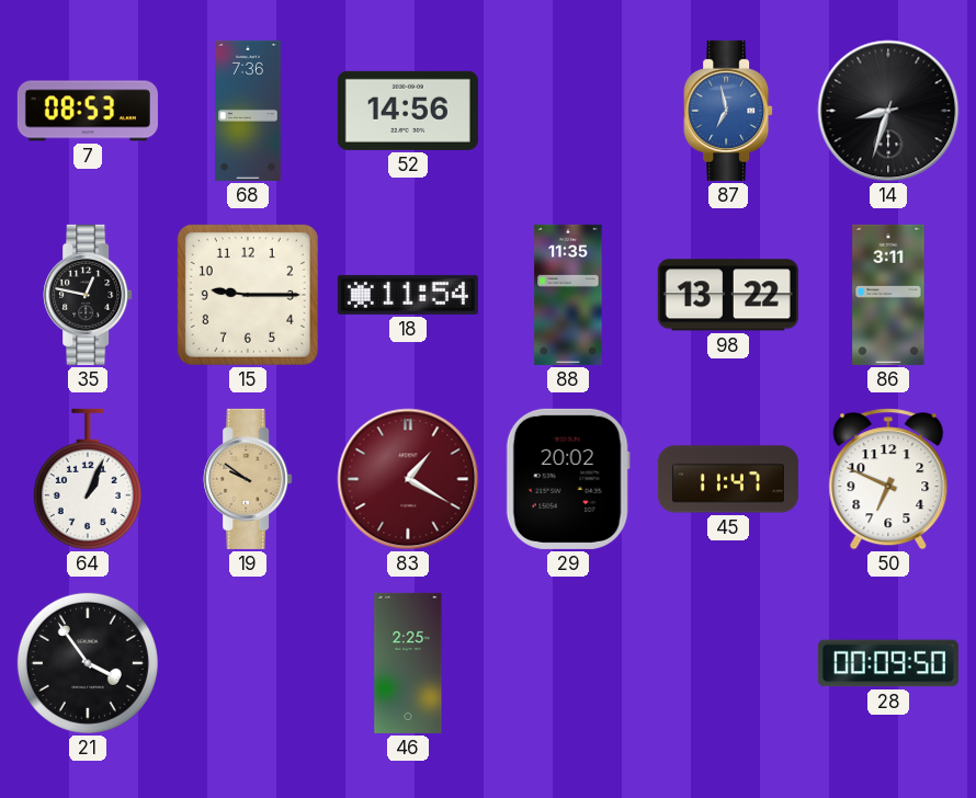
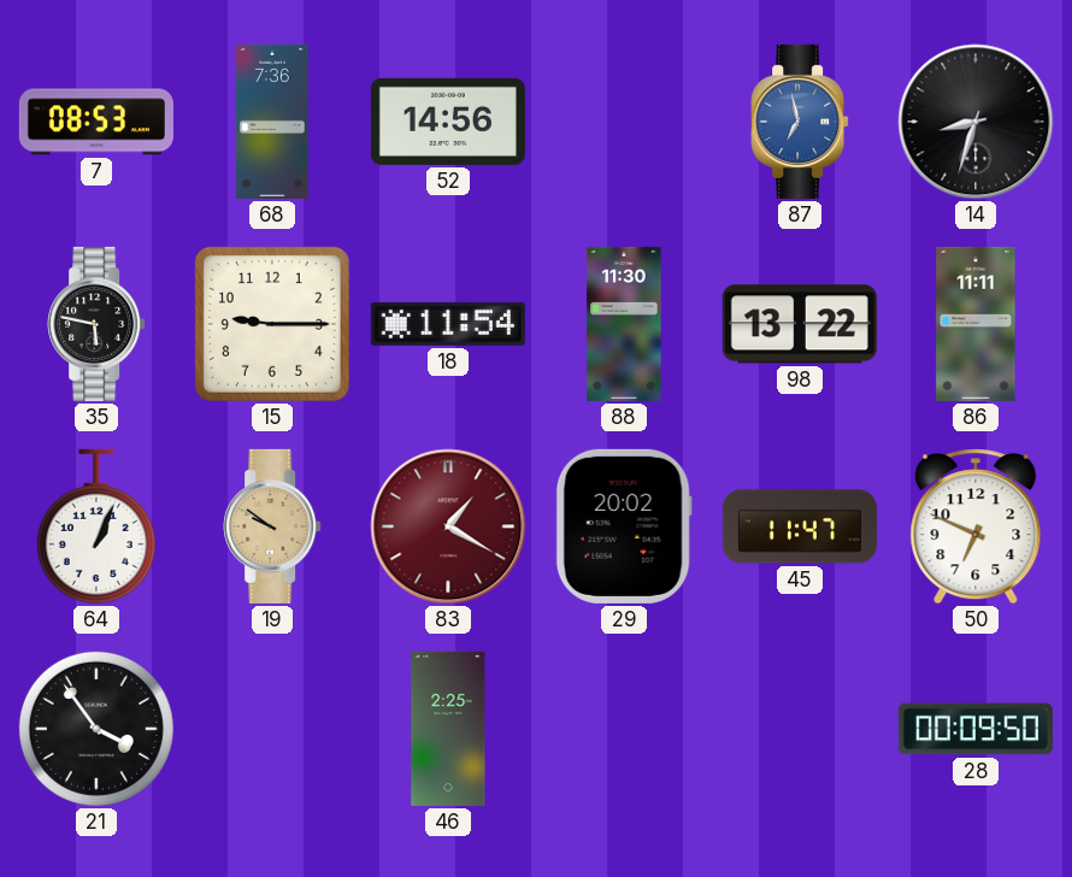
35: 12:47 -> 5:47
88: 11:35 -> 11:30
86: 3:11 -> 11:11
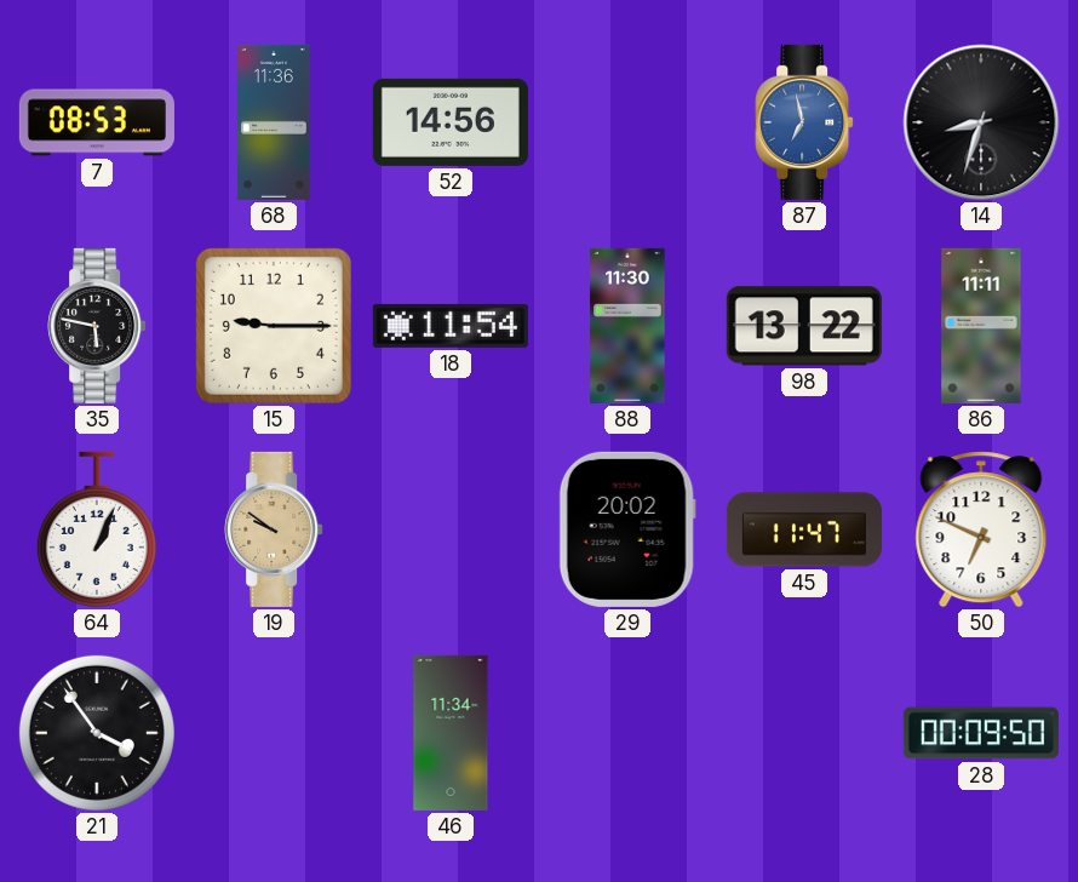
68: 7:36 -> 11:36
83: 1:20 -> none
46: 2:25 -> 11:34
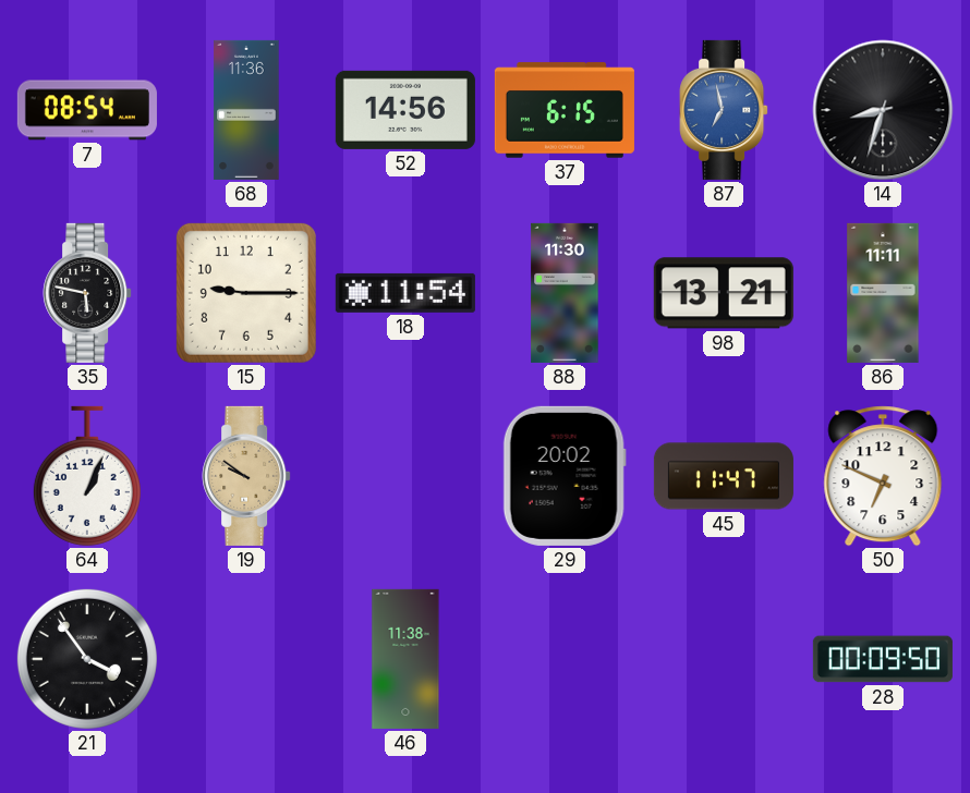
7: 08:53 -> 08:54
37: none -> 6:15
98: 13:22 -> 13:21
46: 11:34 -> 11:38
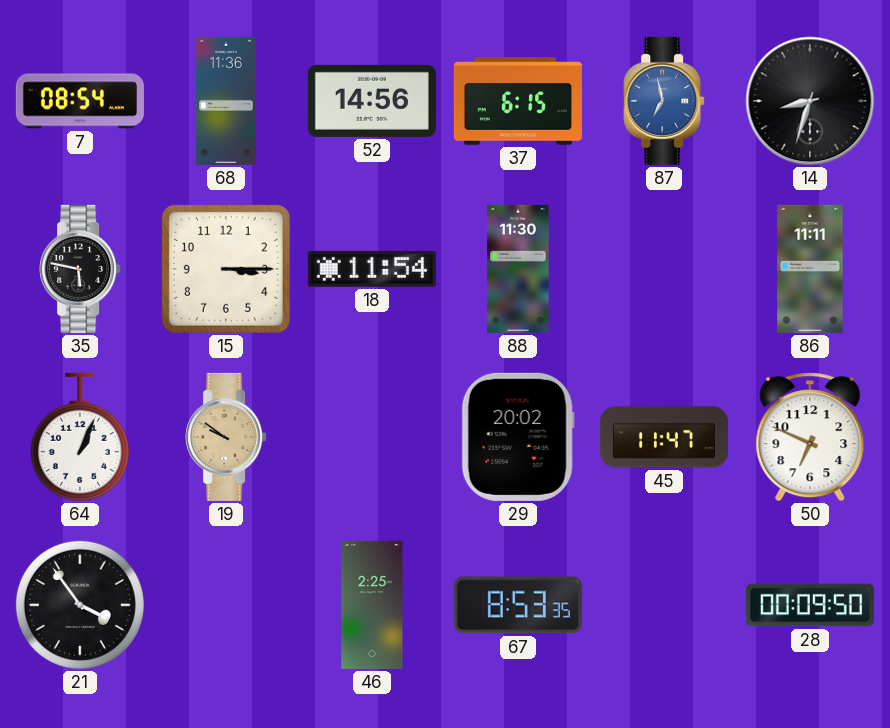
15: 9:15 -> 3:15
98: 13:21 -> none
46: 11:38 -> 2:25
67: none -> 8:53
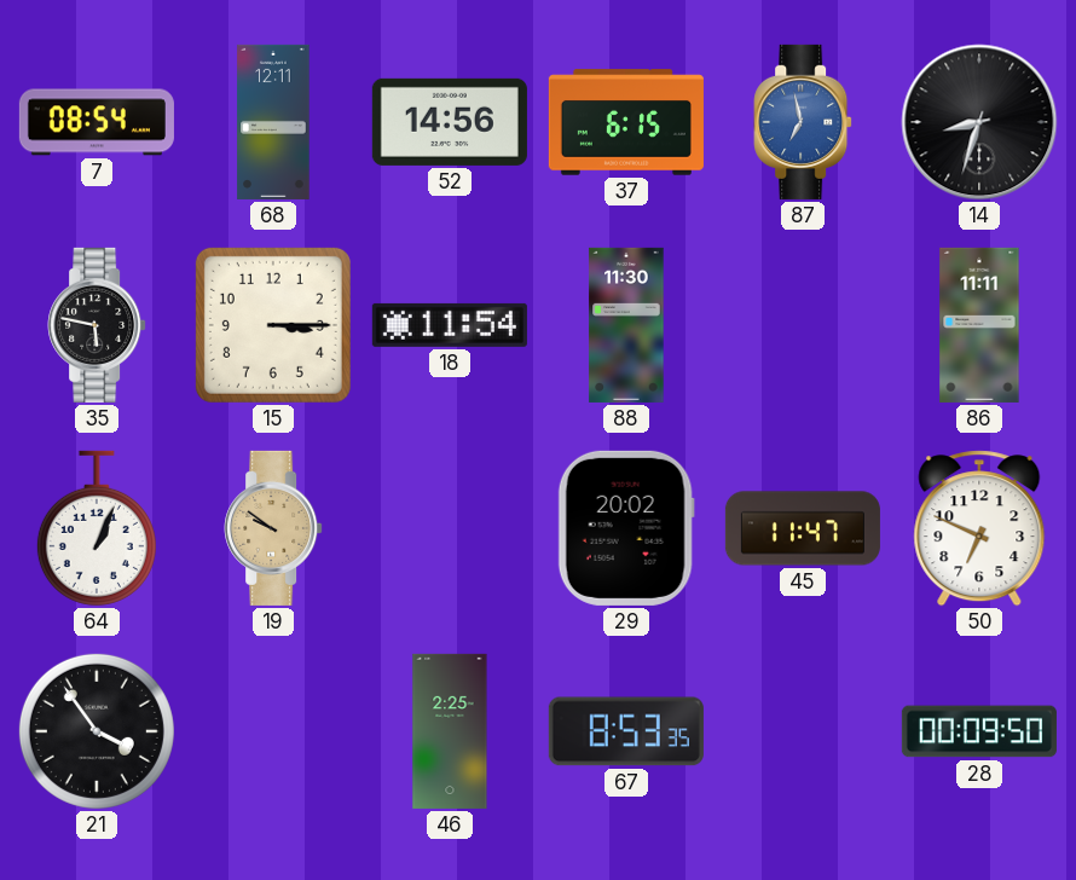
68: 11:36 -> 12:11
